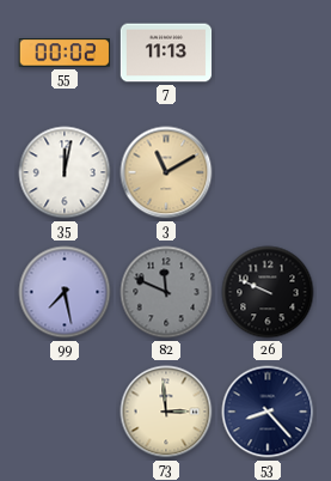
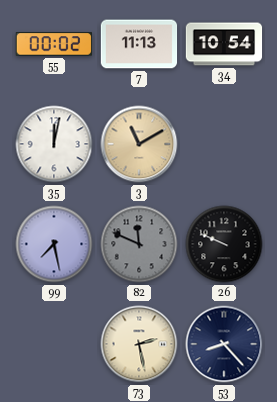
34: none -> 10:54
73: 2:59 -> 2:28
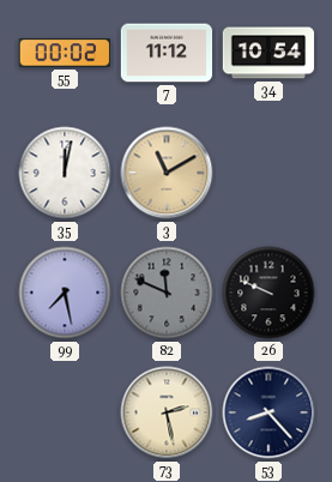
7: 11:13 -> 11:12
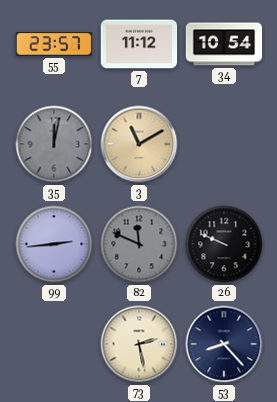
55: 00:02 -> 23:57
35 dial: white -> grey
99: 7:28 -> 2:44
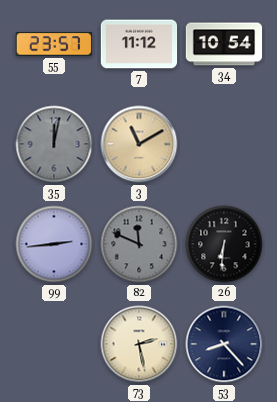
26: 9:49 -> 6:31
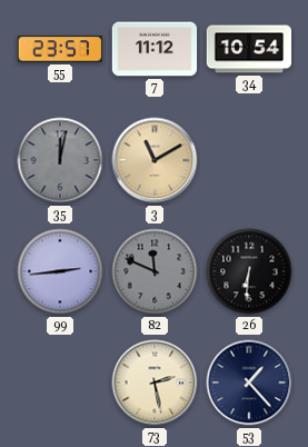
53: 8:23 -> 1:23
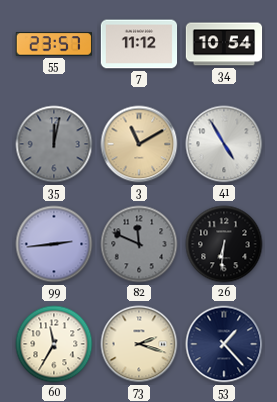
41: none -> 4:55
60: none -> 11:35
73: 2:28 -> 2:18
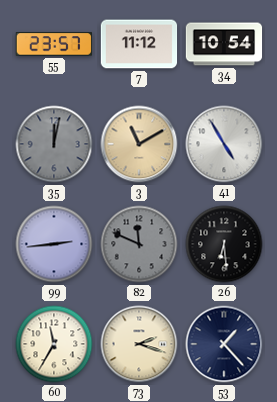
26: 6:31 -> 6:29
